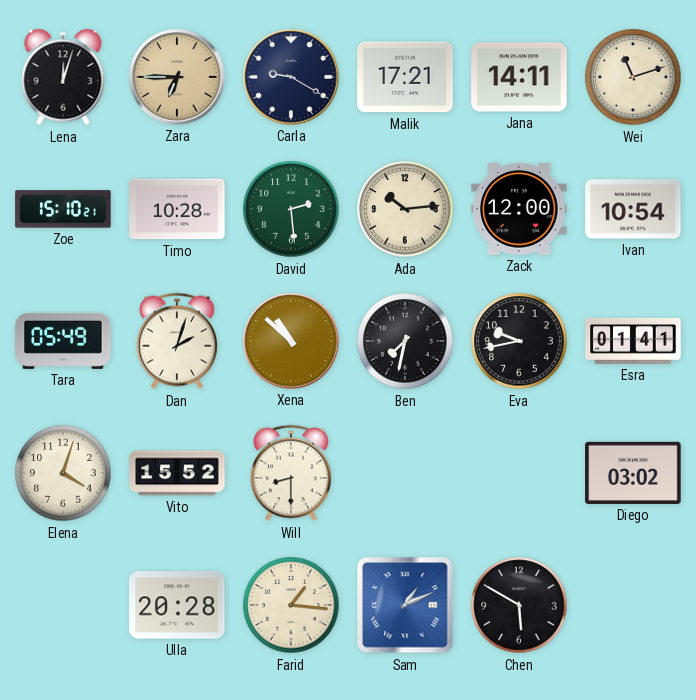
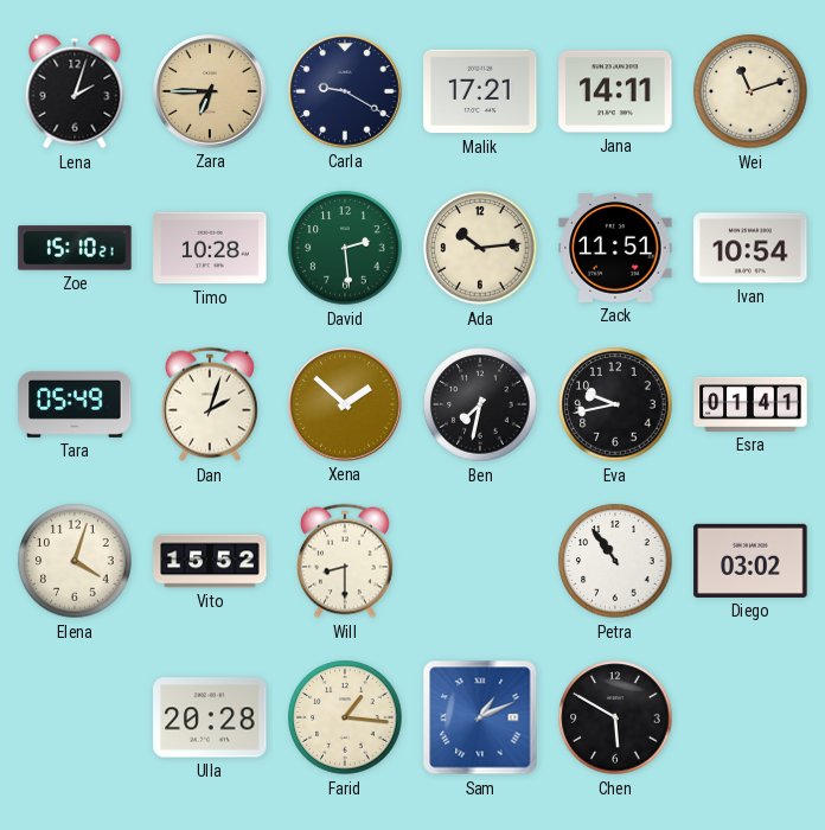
Lena: 12:03 -> 2:03
Zack: 12:00 -> 11:51
Xena: 10:52 -> 1:52
Petra: none -> 10:54
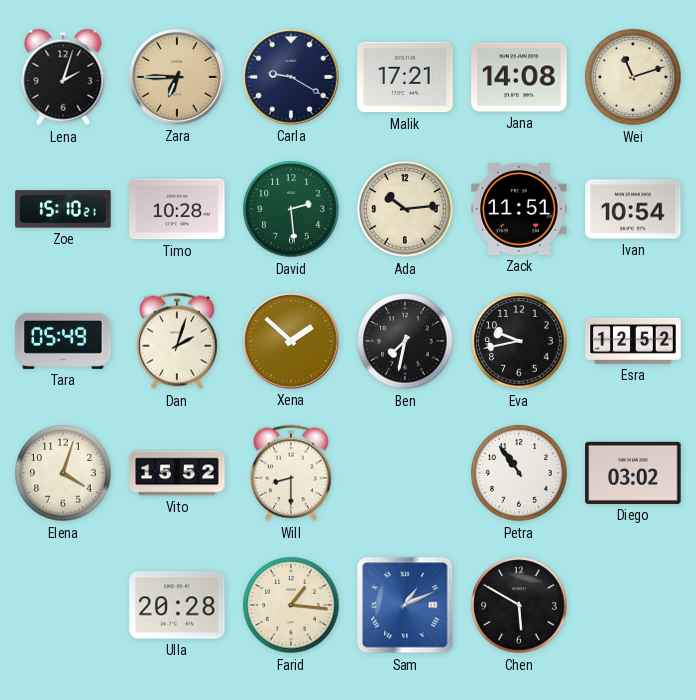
Jana: 14:11 -> 14:08
Esra: 01:41 -> 12:52
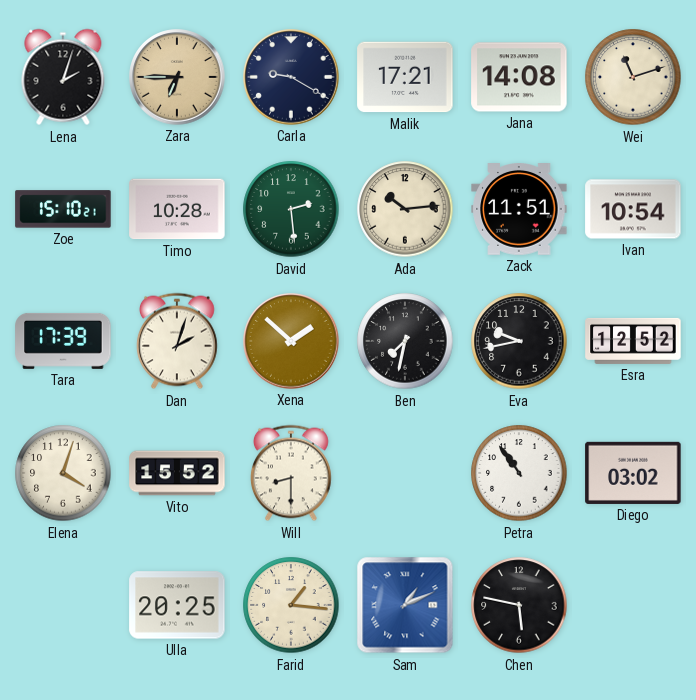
Tara: 05:49 -> 17:39
Ulla: 20:28 -> 20:25
Chen: 5:50 -> 5:47
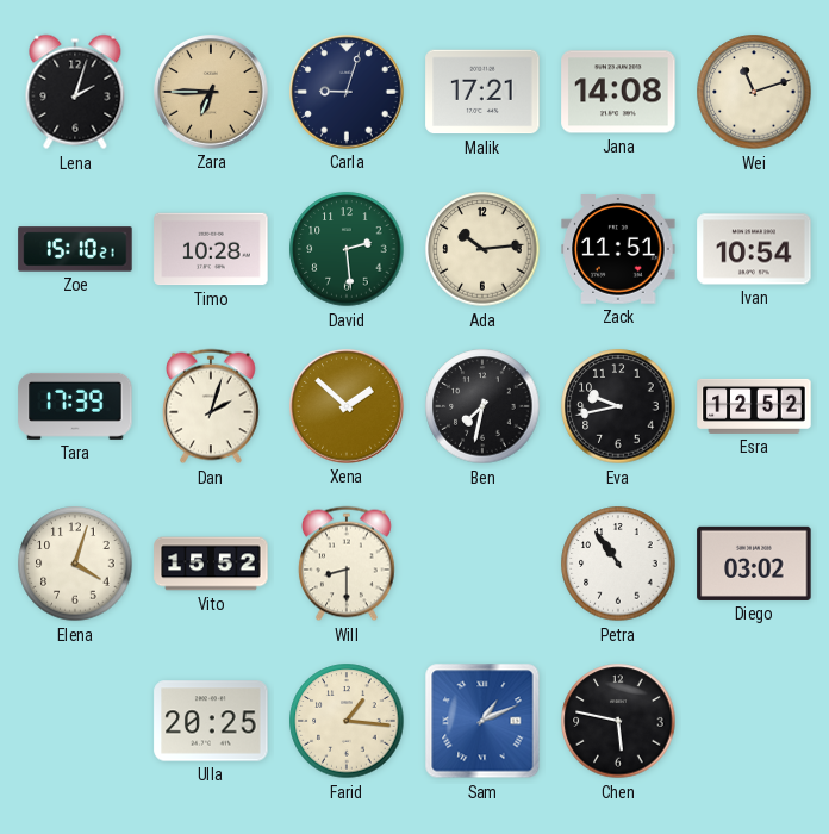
Carla: 9:20 -> 9:03
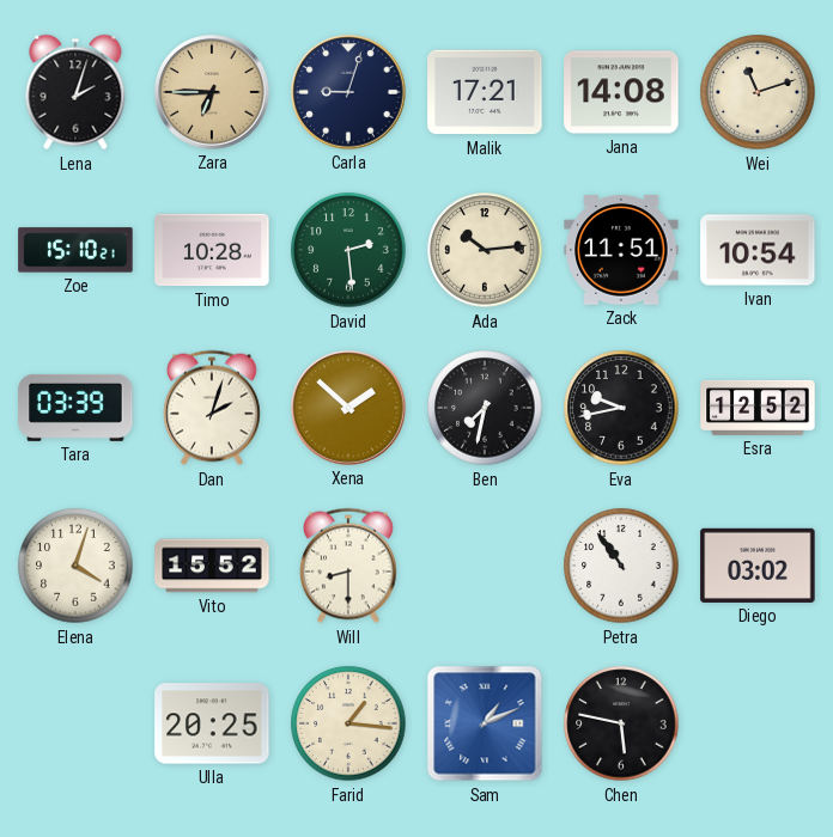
Tara: 17:39 -> 03:39
